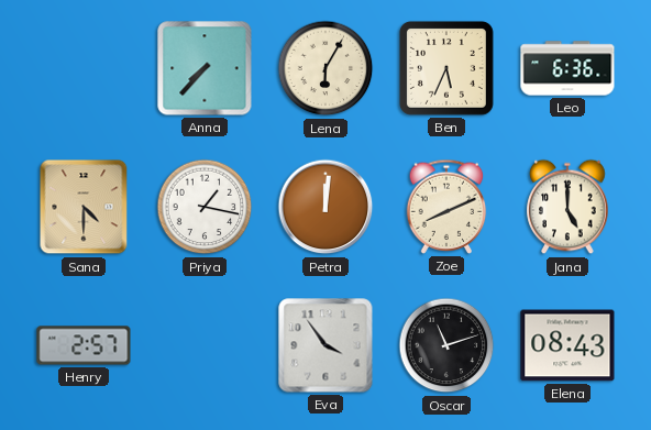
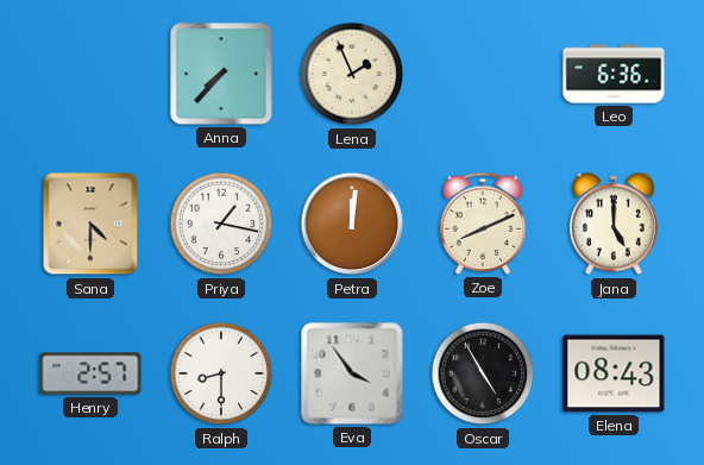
Lena: 6:05 -> 1:56
Ben: 5:34 -> none
Ralph: none -> 8:30
Oscar: 11:12 -> 4:55
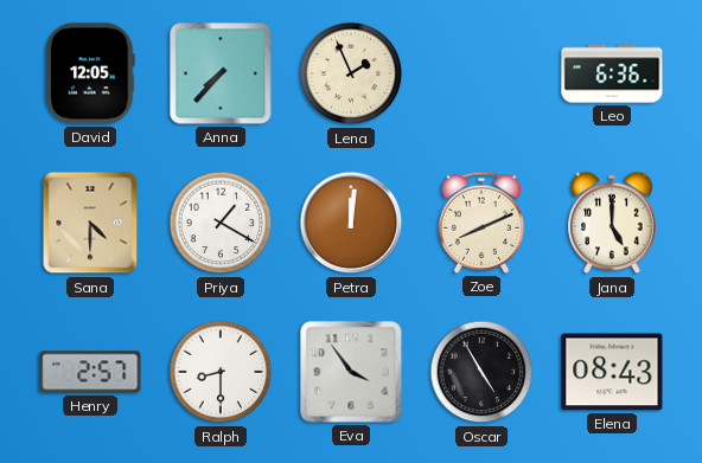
David: none -> 12:05
Priya: 1:17 -> 1:20
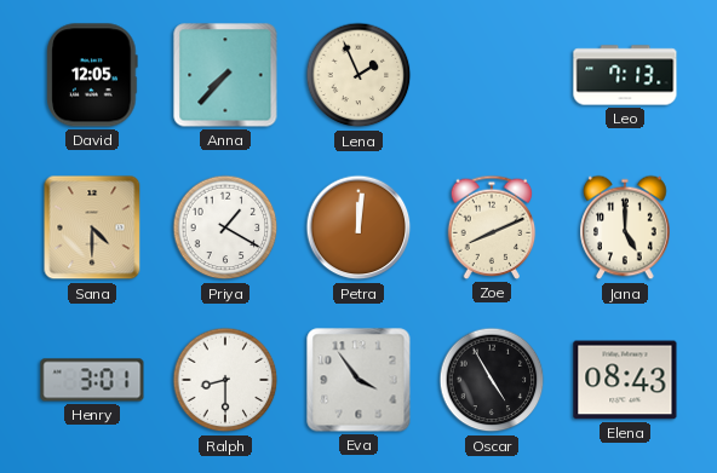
Leo: 6:36 -> 7:13
Henry: 2:57 -> 3:01
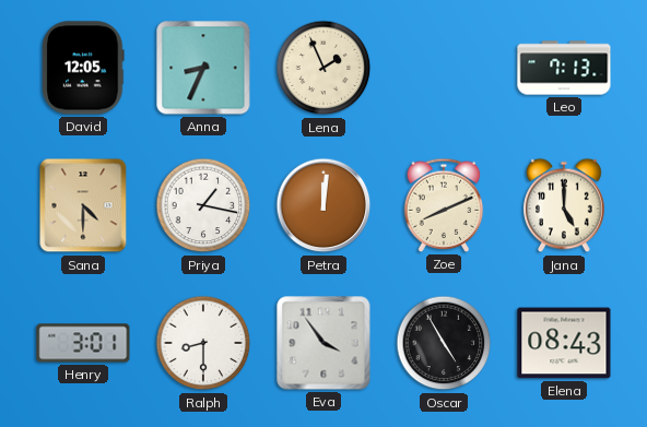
Anna: 7:37 -> 8:34
Priya: 1:20 -> 1:17
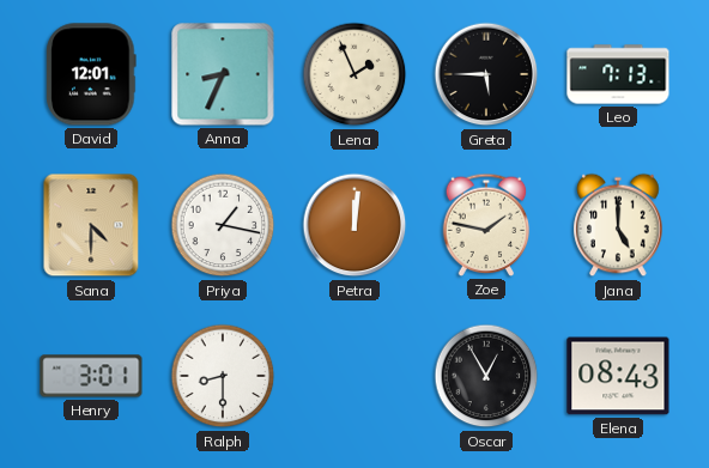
David: 12:05 -> 12:01
Greta: none -> 5:45
Zoe: 8:11 -> 1:47
Eva: 3:54 -> none
Oscar: 4:55 -> 12:55
